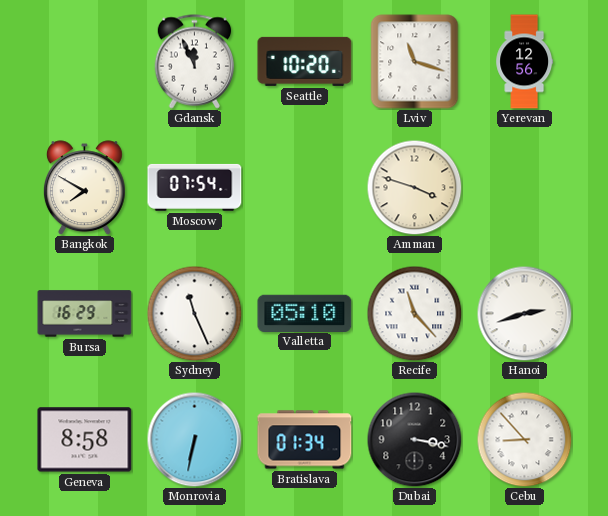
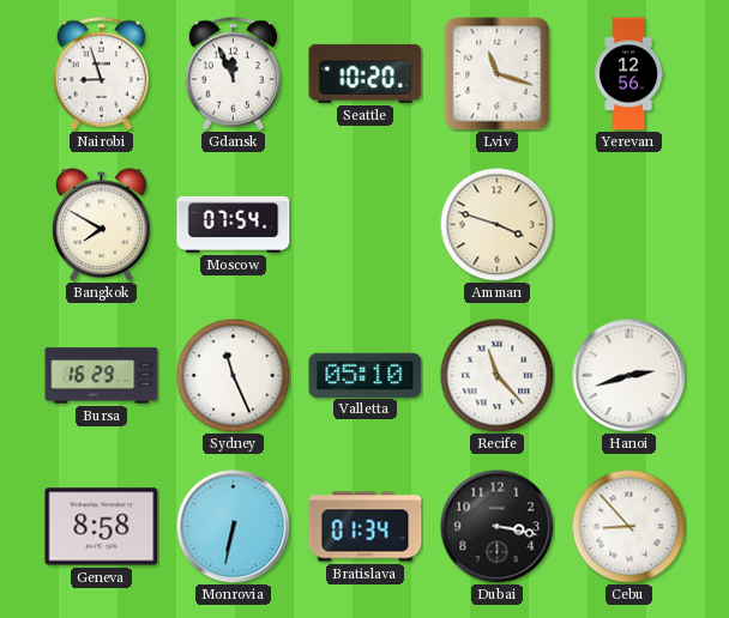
Nairobi: none -> 8:57
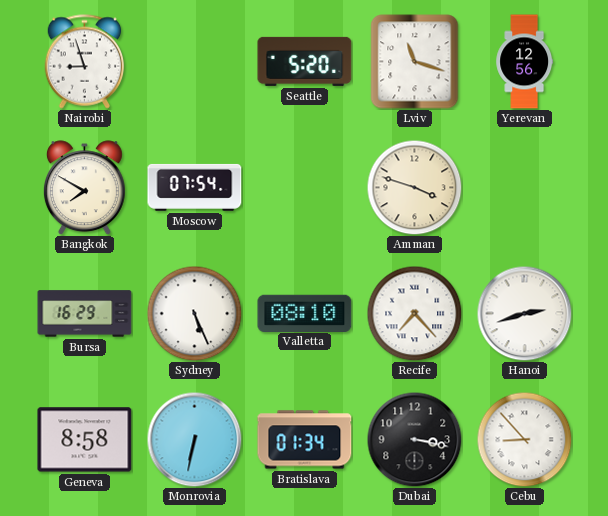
Gdansk: 11:56 -> none
Seattle: 10:20 -> 5:20
Sydney: 11:26 -> 5:26
Valletta: 05:10 -> 08:10
Recife: 11:23 -> 7:23
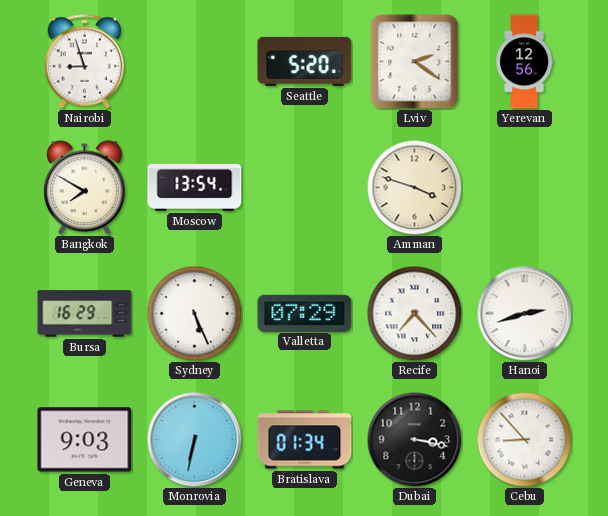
Lviv: 11:18 -> 2:21
Moscow: 07:54 -> 13:54
Valletta: 08:10 -> 07:29
Geneva: 8:58 -> 9:03
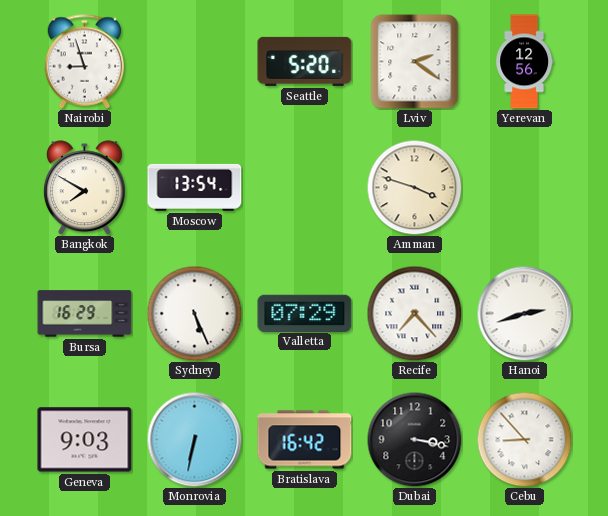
Bratislava: 01:34 -> 16:42
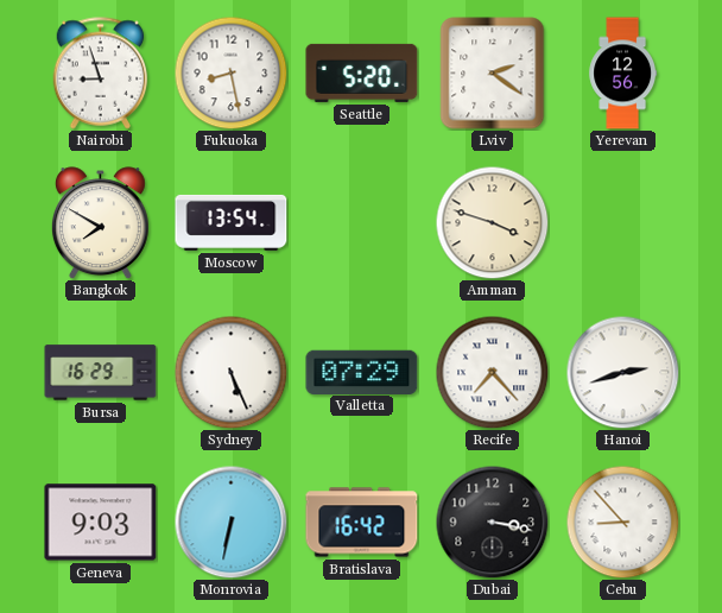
Fukuoka: none -> 8:28
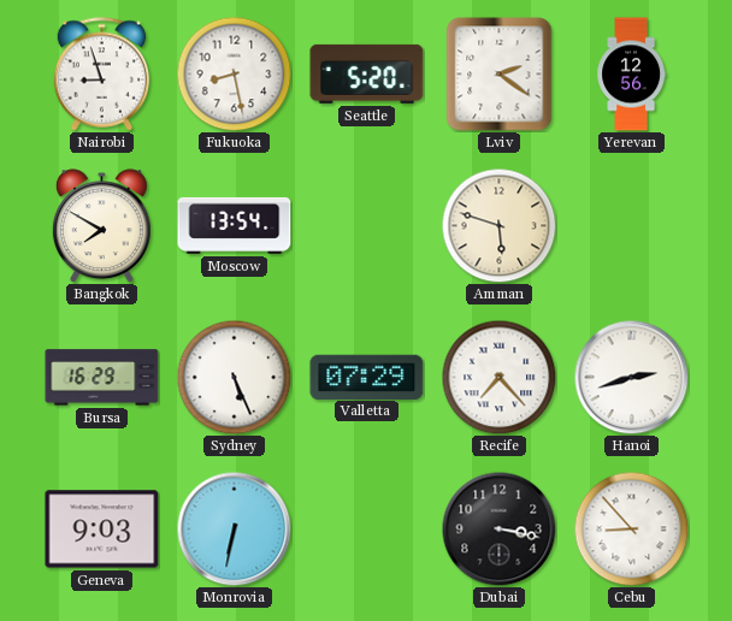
Amman: 3:48 -> 5:48
Bratislava: 16:42 -> none
